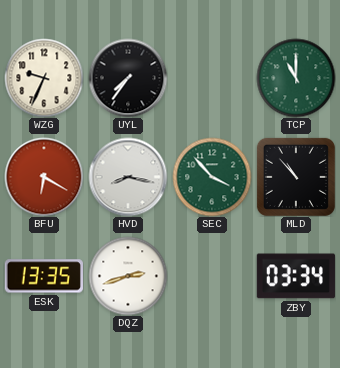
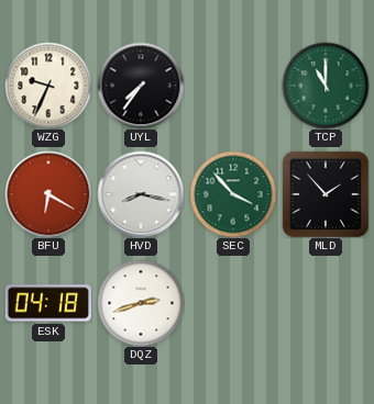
MLD: 10:53 -> 1:53
ESK: 13:35 -> 04:18
ZBY: 03:34 -> none
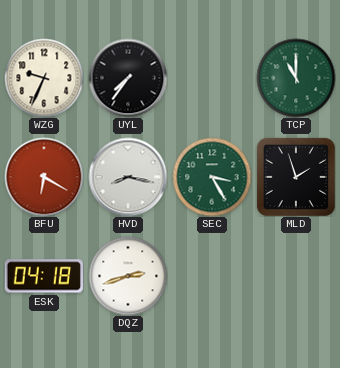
SEC: 3:53 -> 3:25
MLD: 1:53 -> 1:57
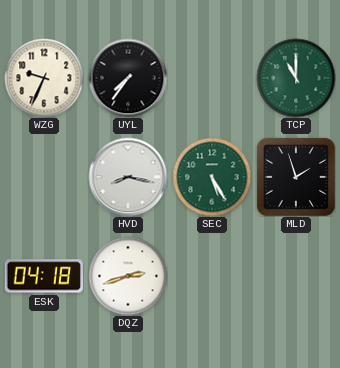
BFU: 6:20 -> none
SEC: 3:25 -> 5:25
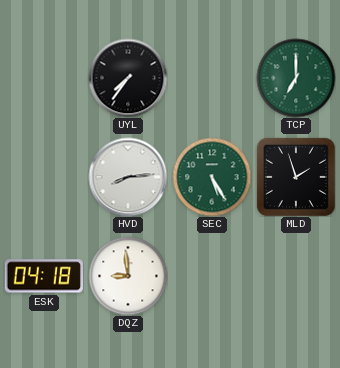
WZG: 9:34 -> none
TCP: 11:00 -> 7:00
HVD: 8:17 -> 8:14
DQZ: 2:42 -> 8:59
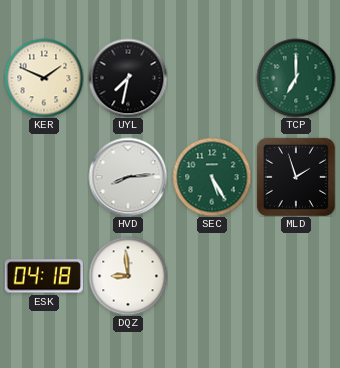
KER: none -> 1:49
UYL: 7:36 -> 7:32
